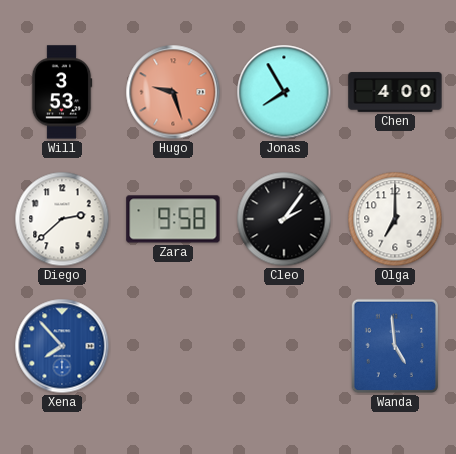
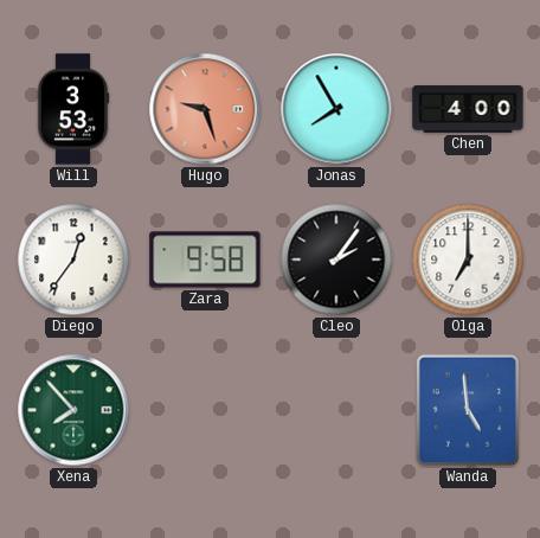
Diego: 2:38 -> 12:36
Xena dial: blue -> green
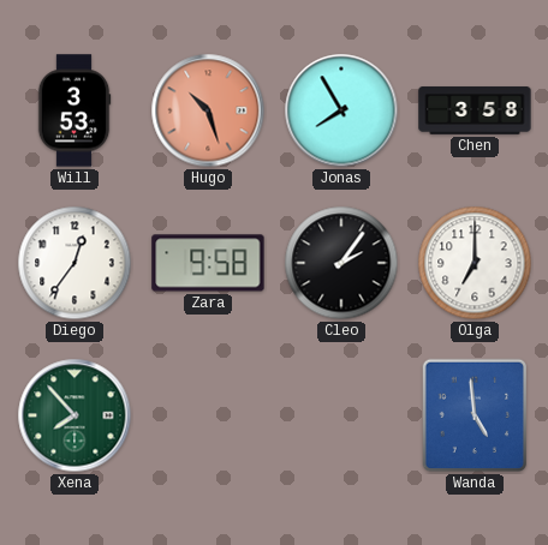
Hugo: 9:27 -> 10:27
Chen: 4:00 -> 3:58
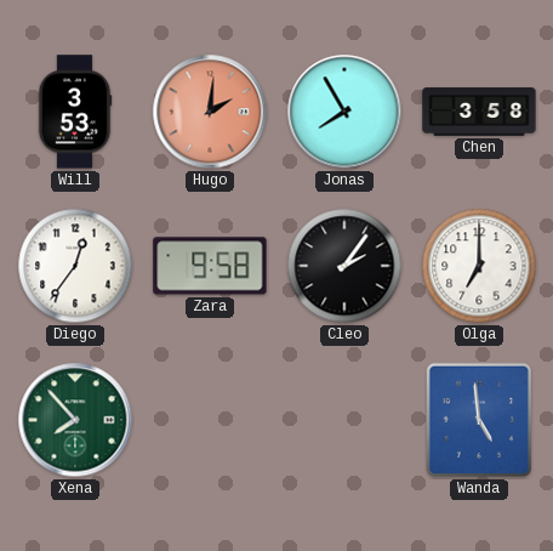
Hugo: 10:27 -> 2:01
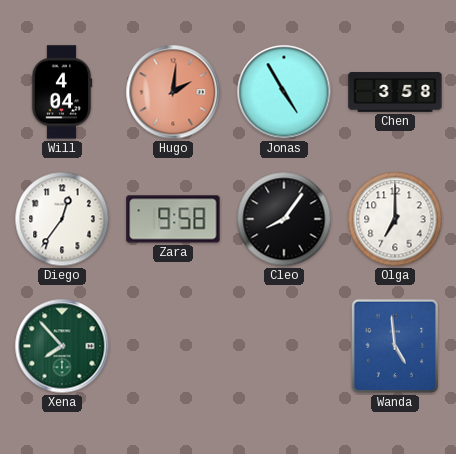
Will: 3:53 -> 4:04
Jonas: 7:55 -> 4:55
Cleo: 2:06 -> 8:06
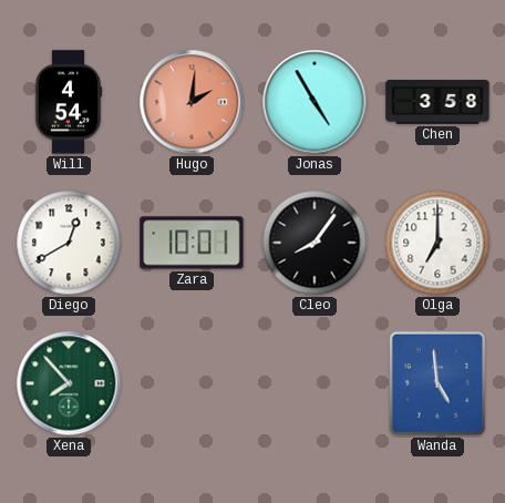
Will: 4:04 -> 4:54
Diego: 12:36 -> 12:40
Zara: 9:58 -> 10:01
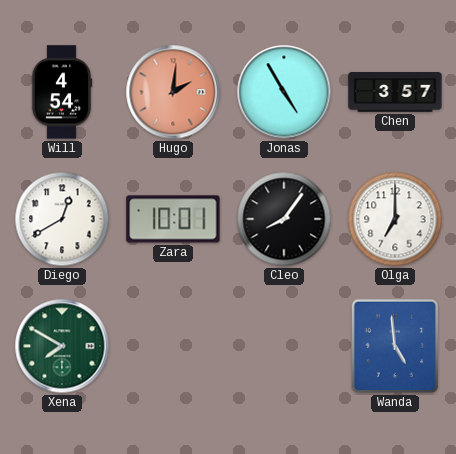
Chen: 3:58 -> 3:57
Xena: 7:53 -> 7:50
